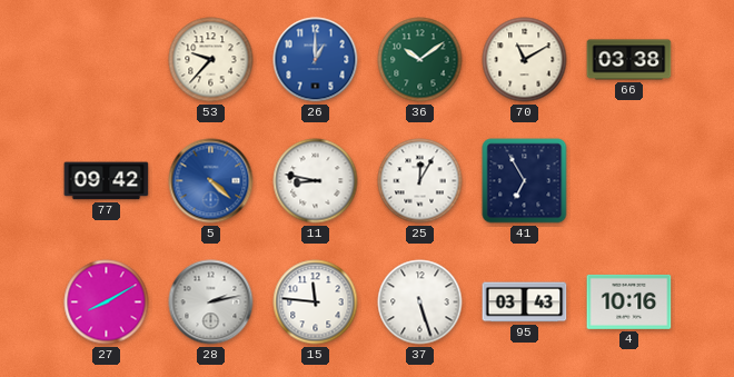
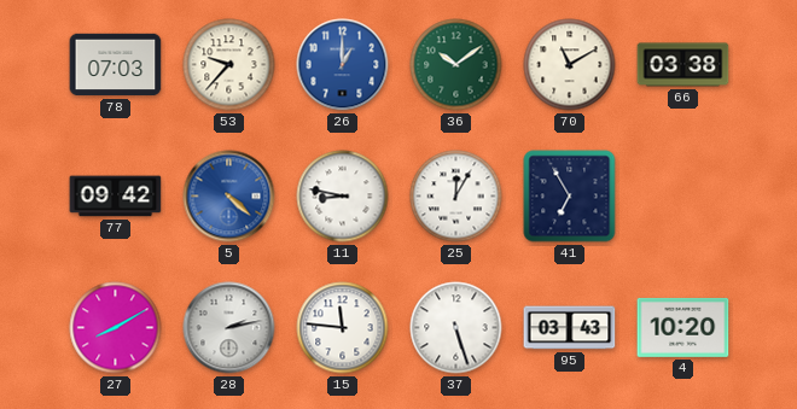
78: none -> 07:03
4: 10:16 -> 10:20
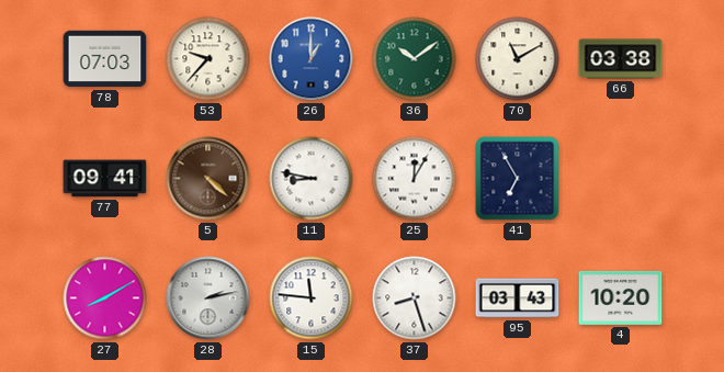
77: 09:42 -> 09:41
5 dial: blue -> brown
37: 5:27 -> 8:27
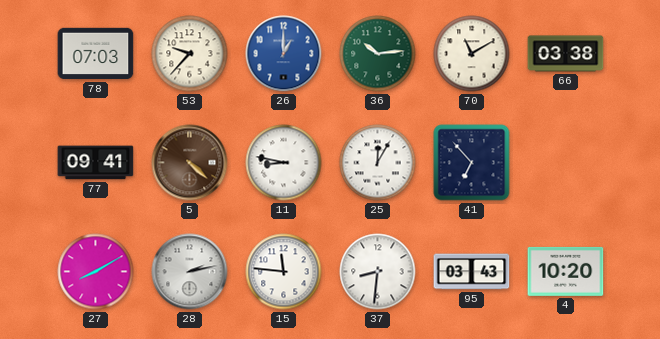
36: 10:09 -> 10:14
41: 6:55 -> 6:53
37: 8:27 -> 8:31
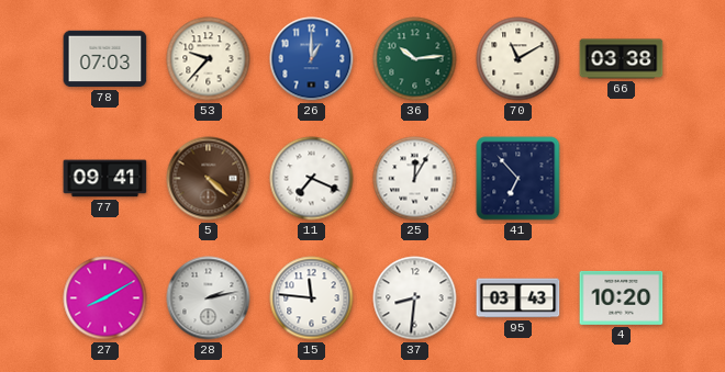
11: 8:47 -> 7:19
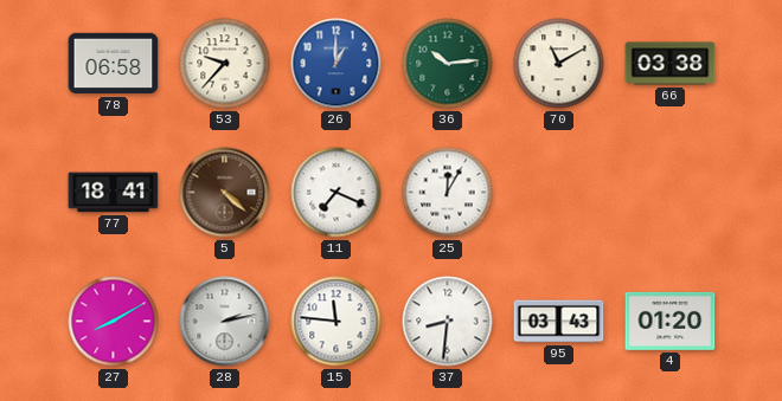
78: 07:03 -> 06:58
77: 09:41 -> 18:41
41: 6:53 -> none
4: 10:20 -> 01:20
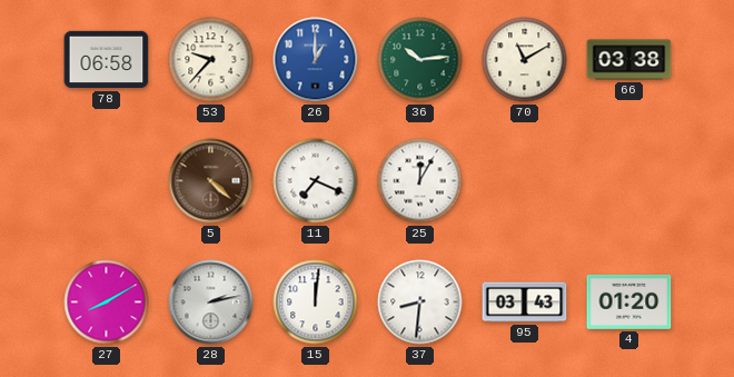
77: 18:41 -> none
15: 11:46 -> 12:01
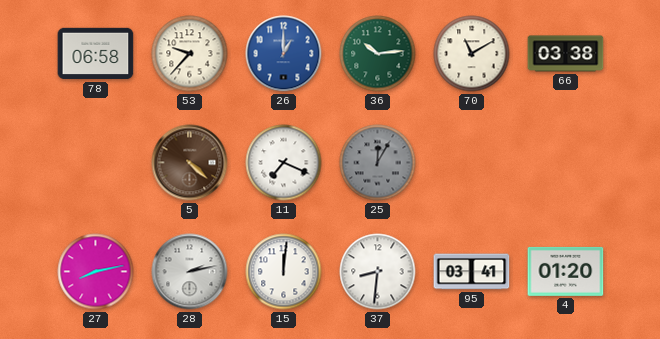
25 dial: white -> grey
27: 8:10 -> 8:13
95: 03:43 -> 03:41
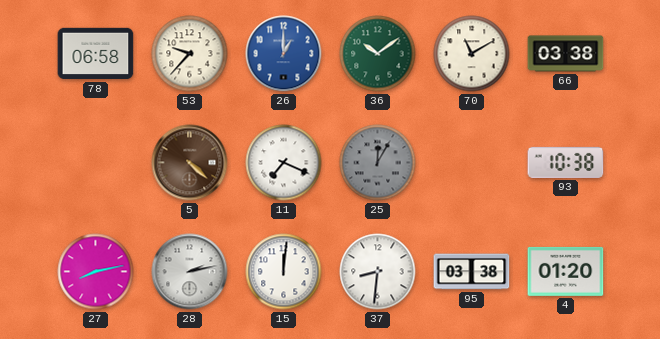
36: 10:14 -> 10:09
93: none -> 10:38
95: 03:41 -> 03:38
